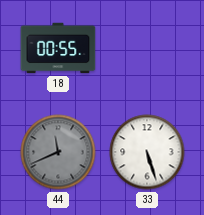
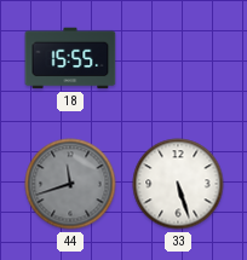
18: 00:55 -> 15:55
44: 11:41 -> 11:42
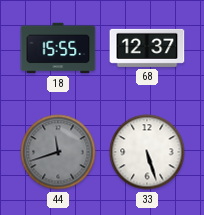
68: none -> 12:37
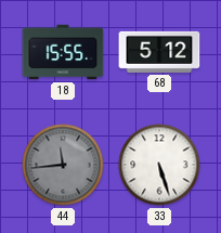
68: 12:37 -> 5:12
44: 11:42 -> 11:44
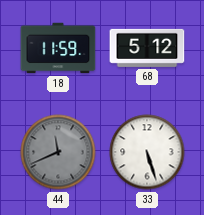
18: 15:55 -> 11:59
44: 11:44 -> 11:41
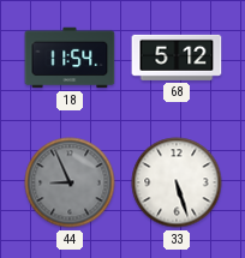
18: 11:59 -> 11:54
44: 11:41 -> 8:56
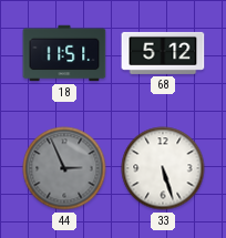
18: 11:54 -> 11:51
44: 8:56 -> 2:56
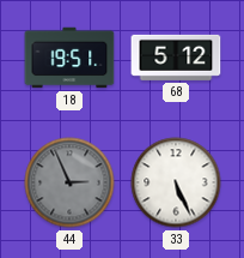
18: 11:51 -> 19:51
33: 5:27 -> 5:26
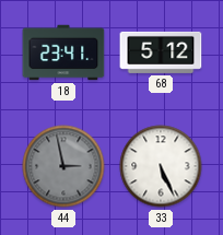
18: 19:51 -> 23:41
44: 2:56 -> 2:58
